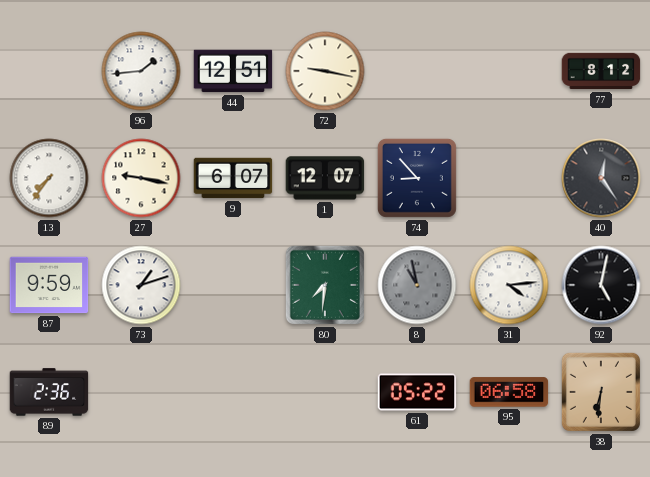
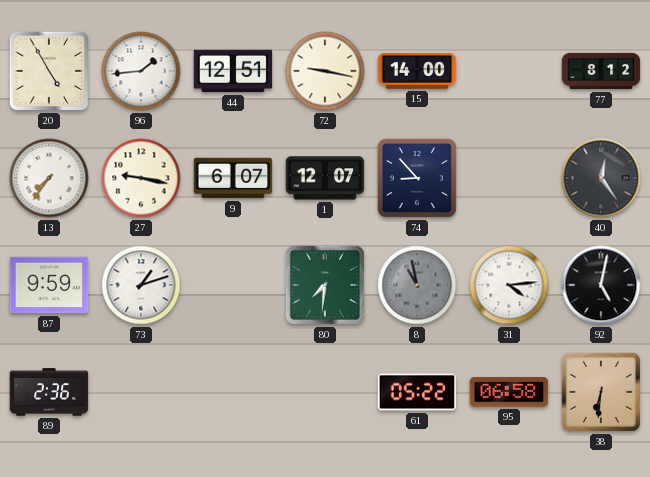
20: none -> 4:55
15: none -> 14:00
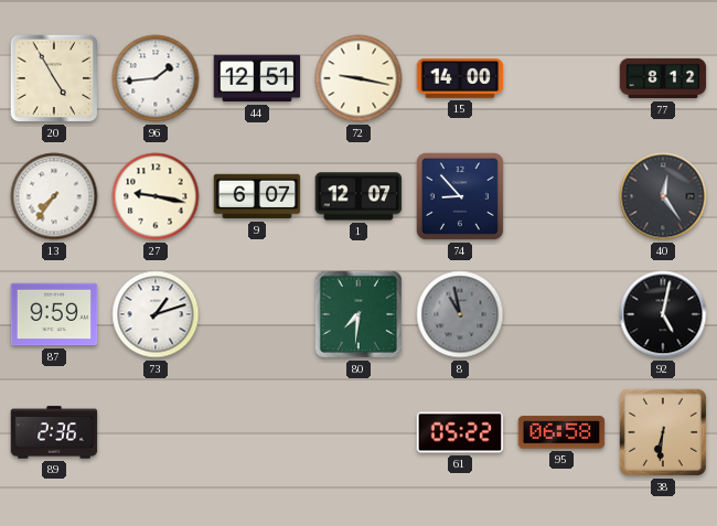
31: 4:14 -> none
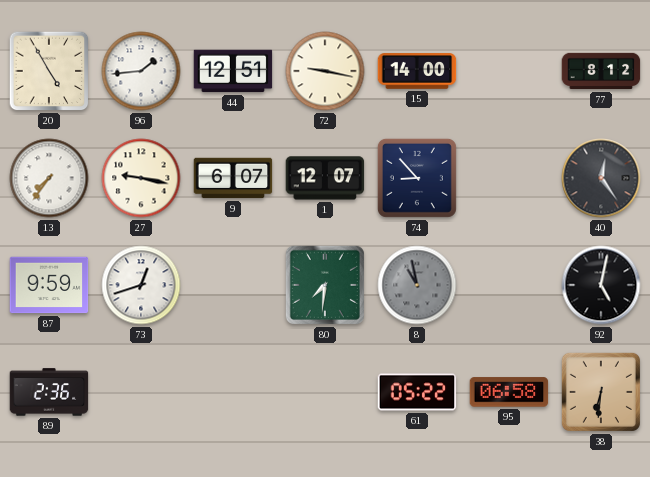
73: 1:12 -> 12:42
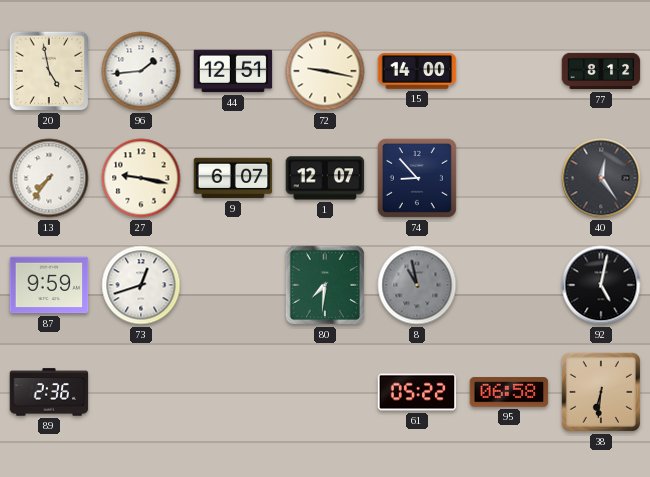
20: 4:55 -> 4:58
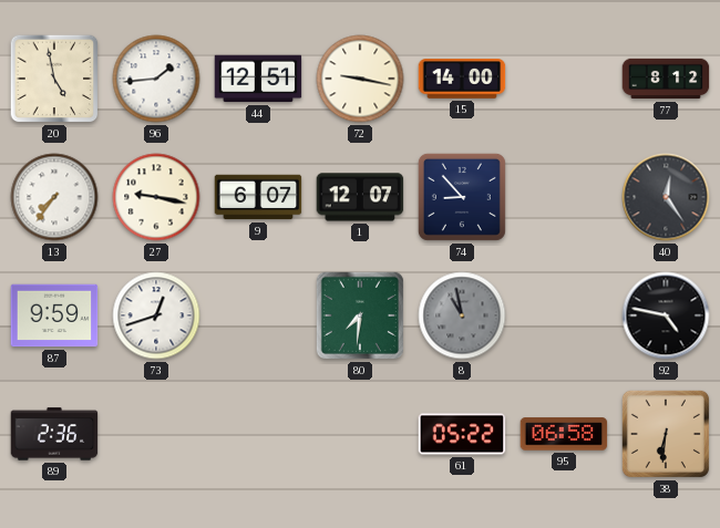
92: 5:02 -> 4:47
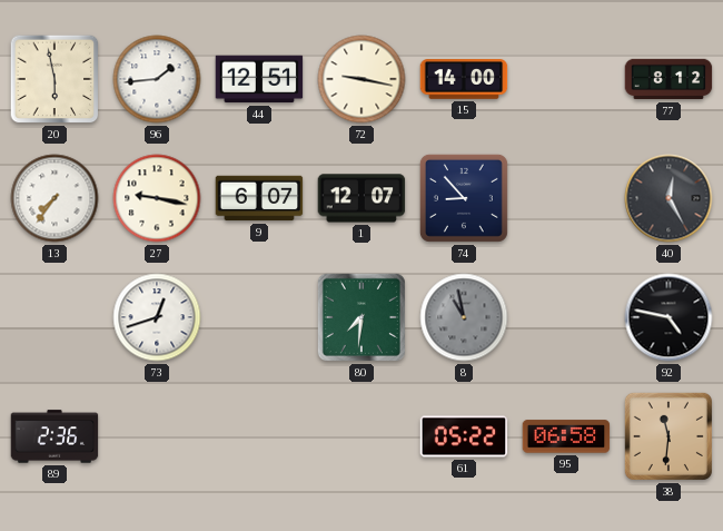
20: 4:58 -> 5:58
40: 12:24 -> 12:25
87: 9:59 -> none
38: 6:31 -> 11:31
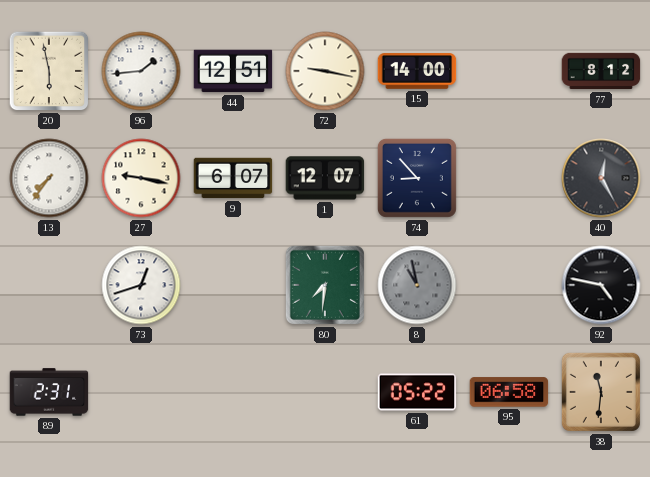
89: 2:36 -> 2:31
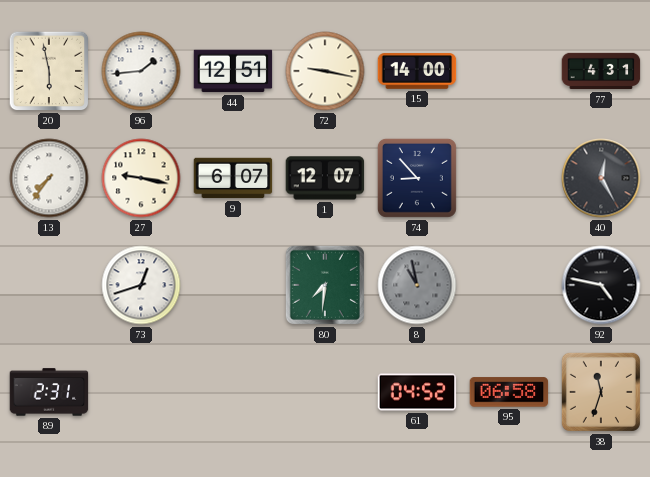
77: 8:12 -> 4:31
61: 05:22 -> 04:52
38: 11:31 -> 11:33
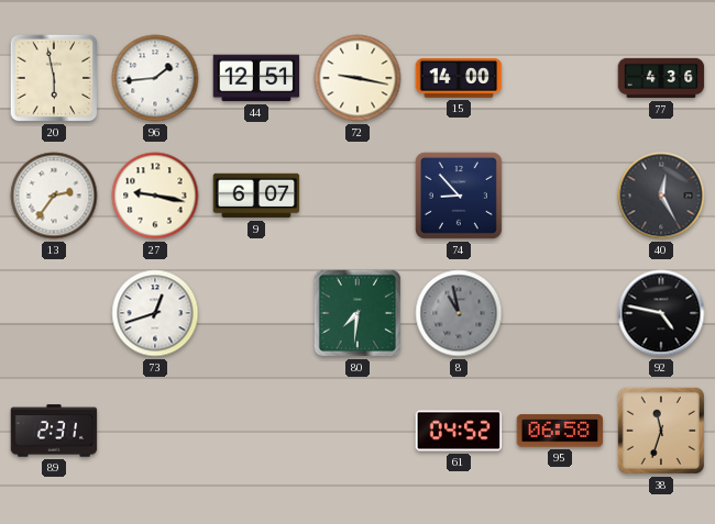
77: 4:31 -> 4:36
13: 7:36 -> 2:36
1: 12:07 -> none
